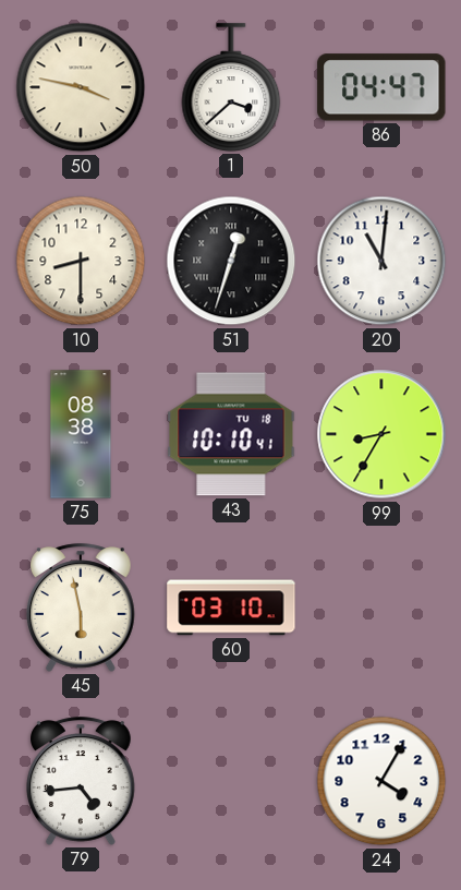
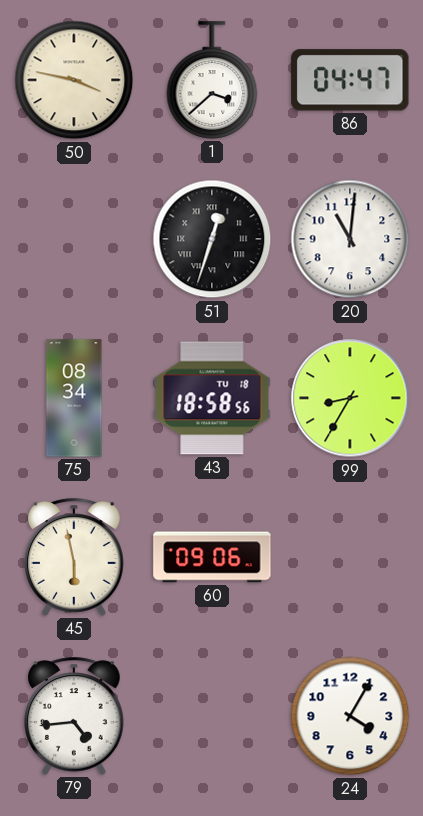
10: 8:30 -> none
75: 08:38 -> 08:34
43: 10:10 -> 18:58
60: 03:10 -> 09:06
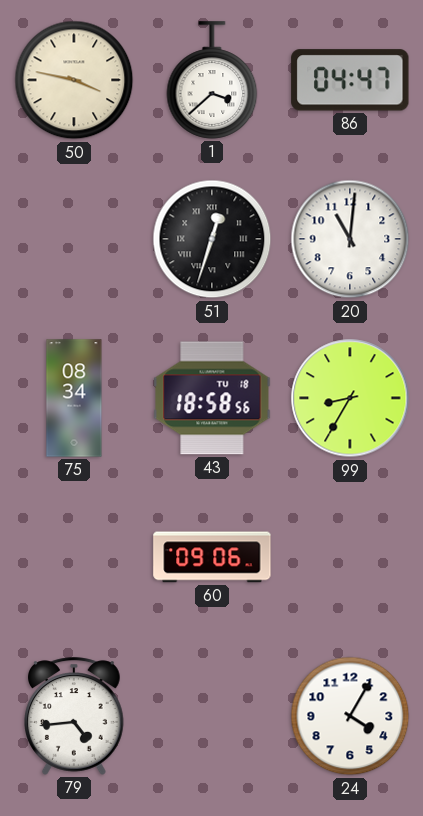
45: 5:58 -> none
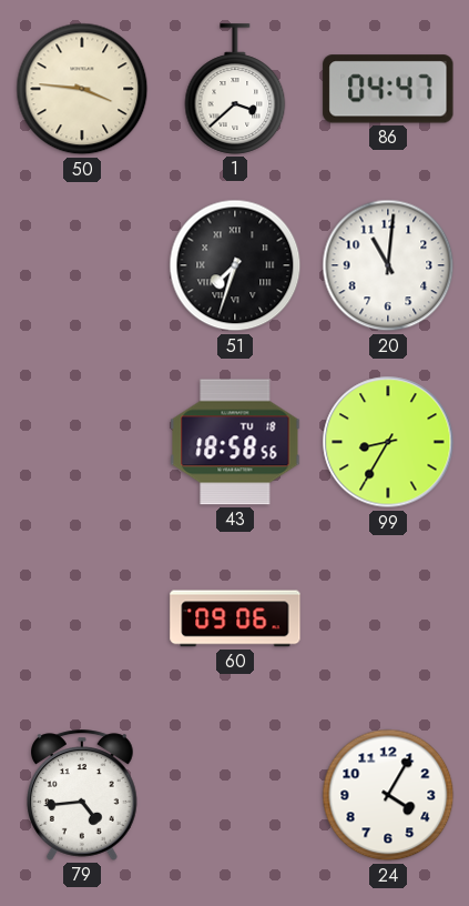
50: 3:47 -> 3:46
51: 12:33 -> 7:33
75: 08:34 -> none
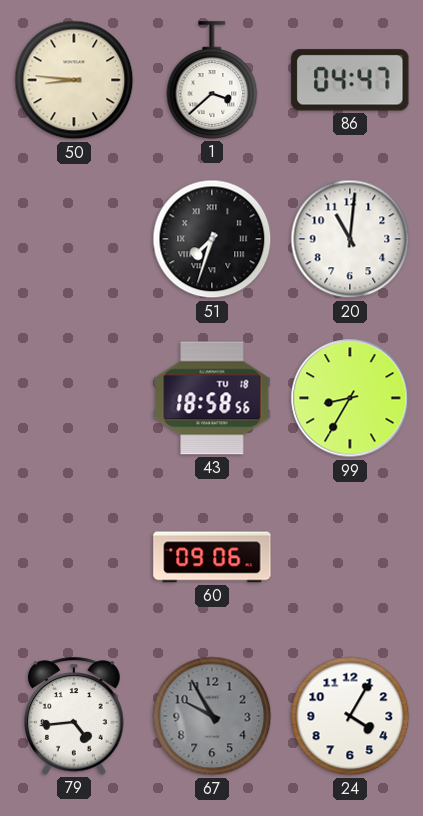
50: 3:46 -> 8:46
67: none -> 9:55
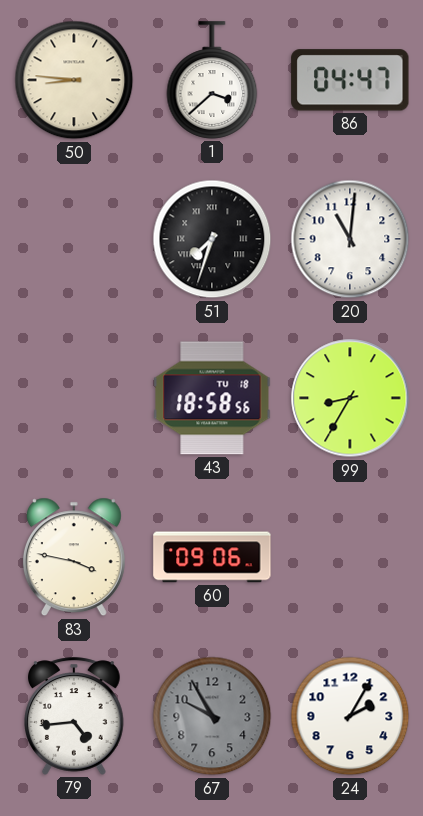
83: none -> 3:47
24: 4:05 -> 2:05
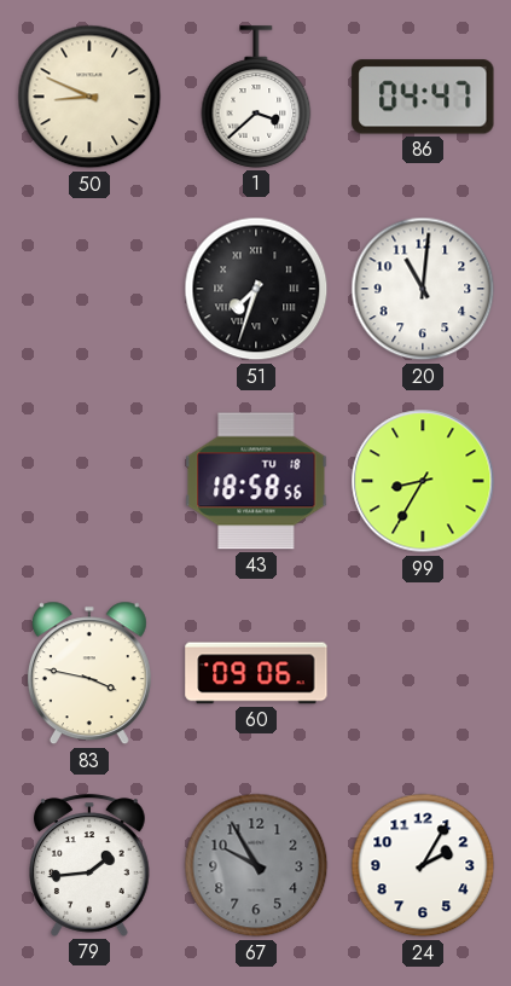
50: 8:46 -> 8:49
79: 4:44 -> 1:44
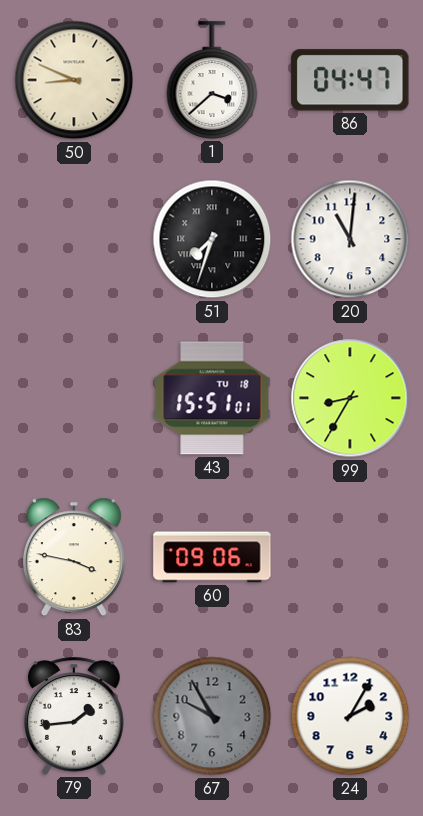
43: 18:58 -> 15:51
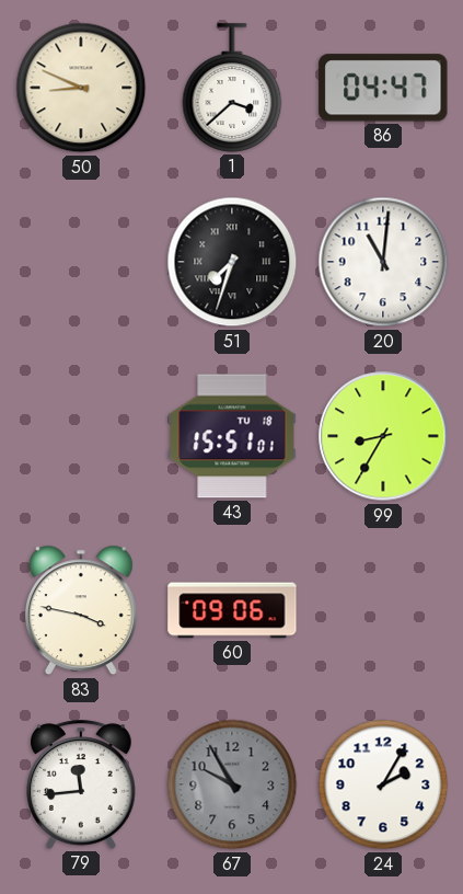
79: 1:44 -> 11:44
